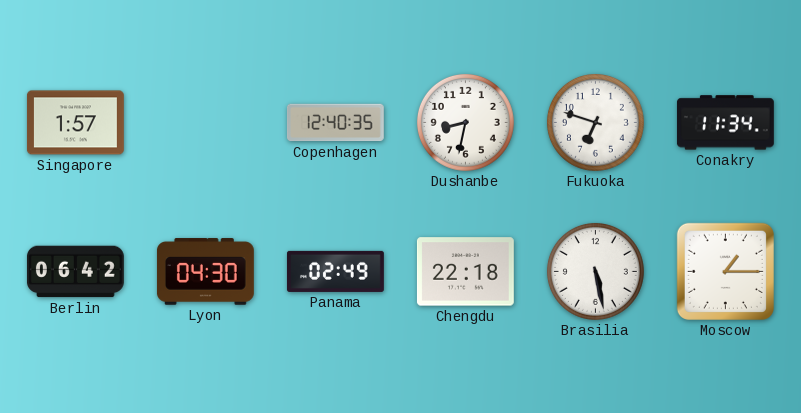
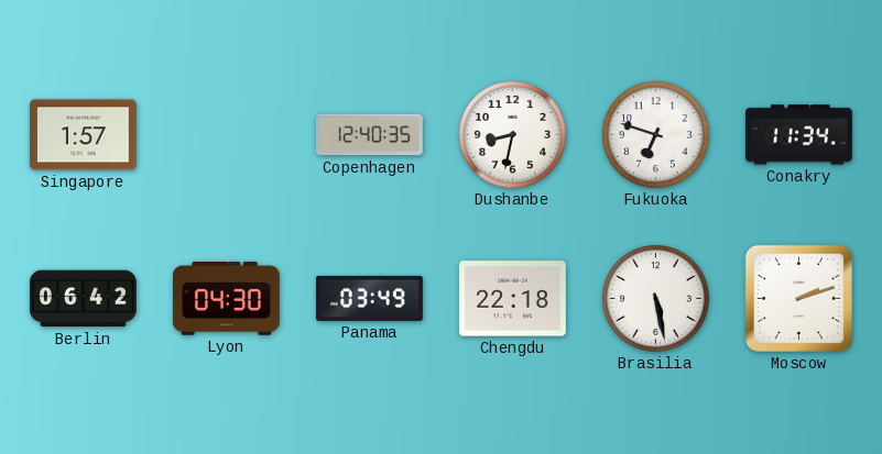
Panama: 02:49 -> 03:49
Moscow: 1:15 -> 2:12
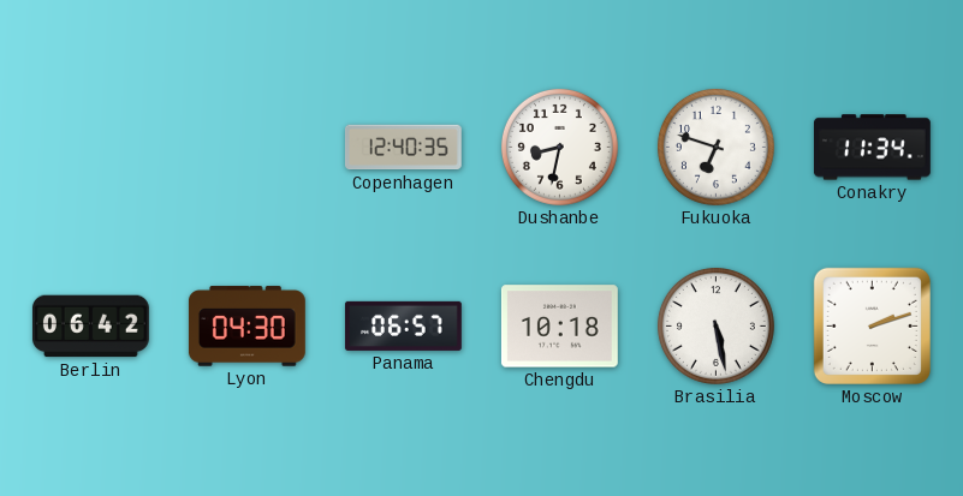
Singapore: 1:57 -> none
Panama: 03:49 -> 06:57
Chengdu: 22:18 -> 10:18
